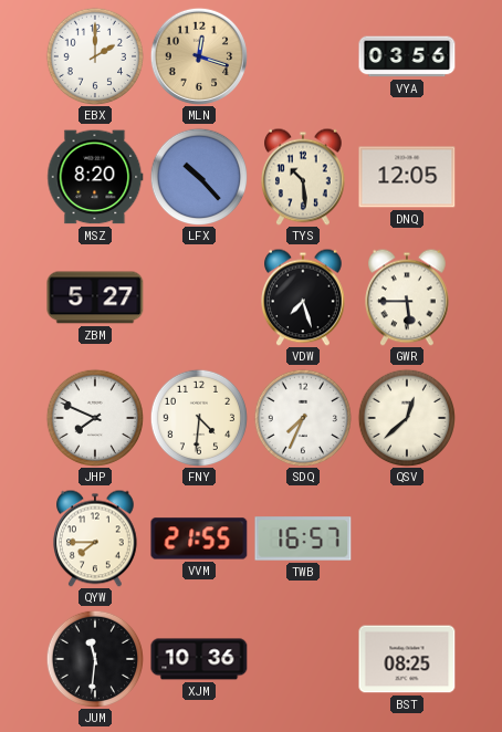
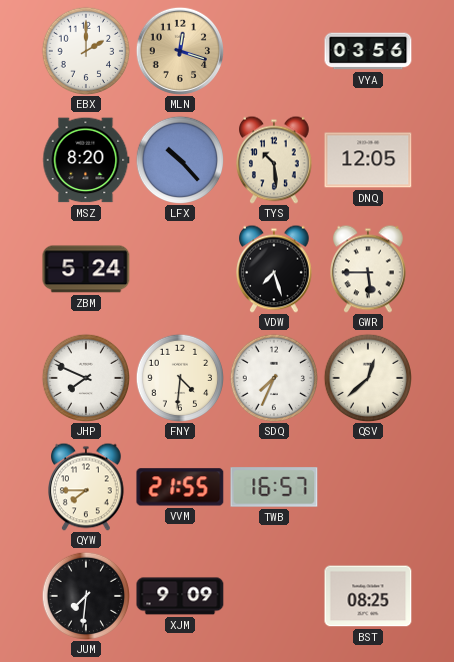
ZBM: 5:27 -> 5:24
JUM: 11:31 -> 7:31
XJM: 10:36 -> 9:09
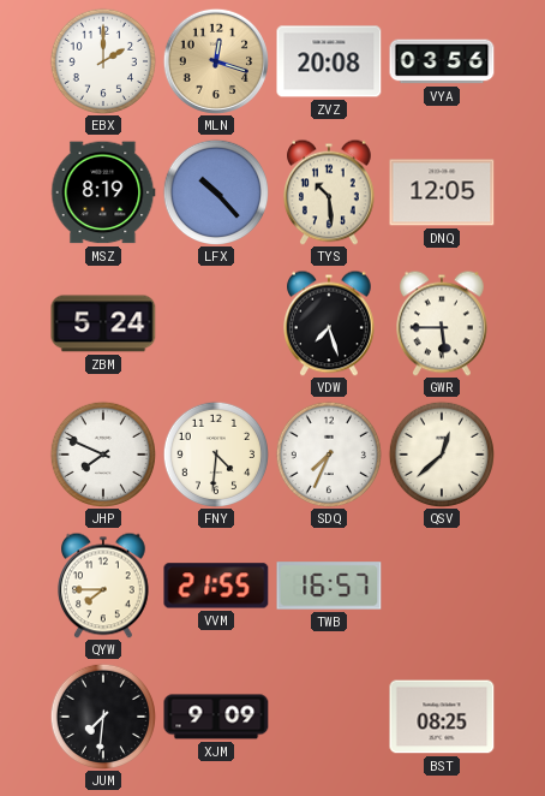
ZVZ: none -> 20:08
MSZ: 8:20 -> 8:19
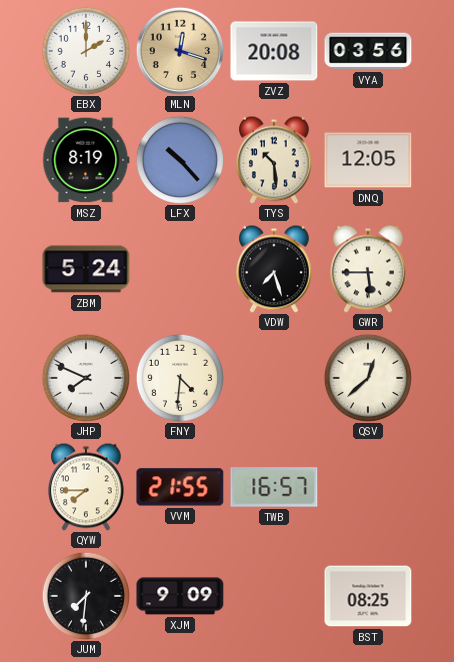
SDQ: 7:34 -> none
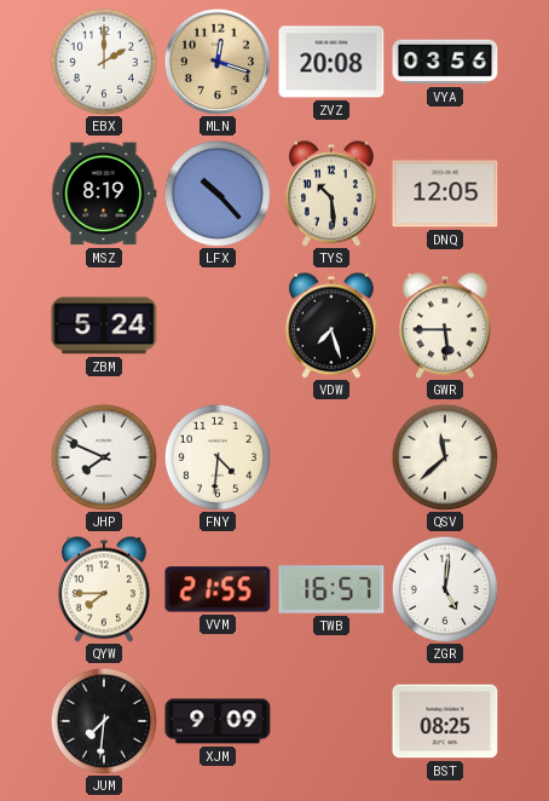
QSV: 12:38 -> 11:38
ZGR: none -> 5:01
